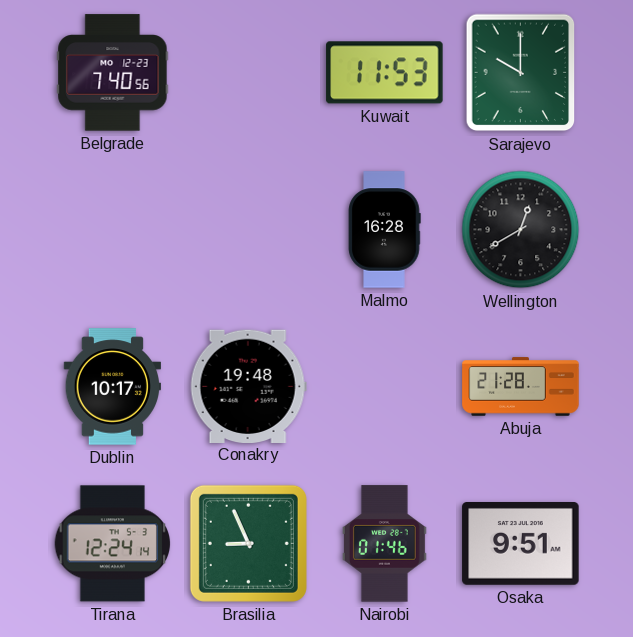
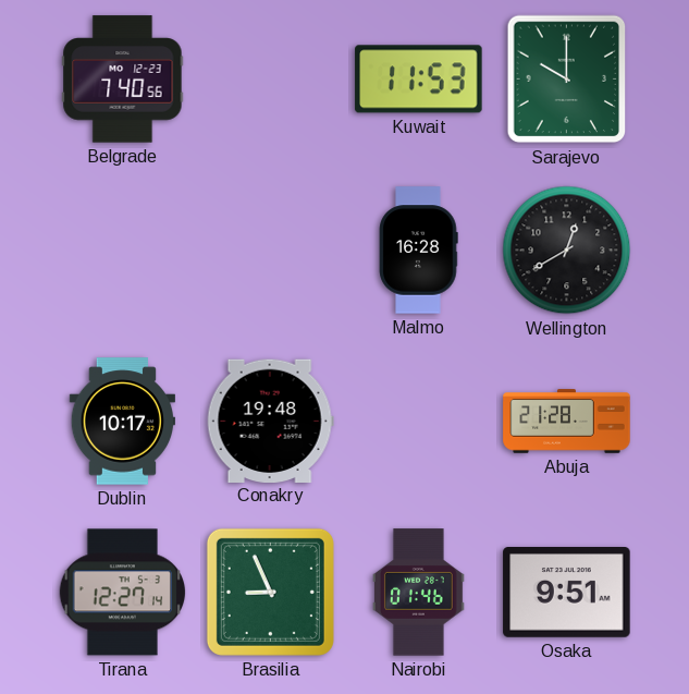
Tirana: 12:24 -> 12:27
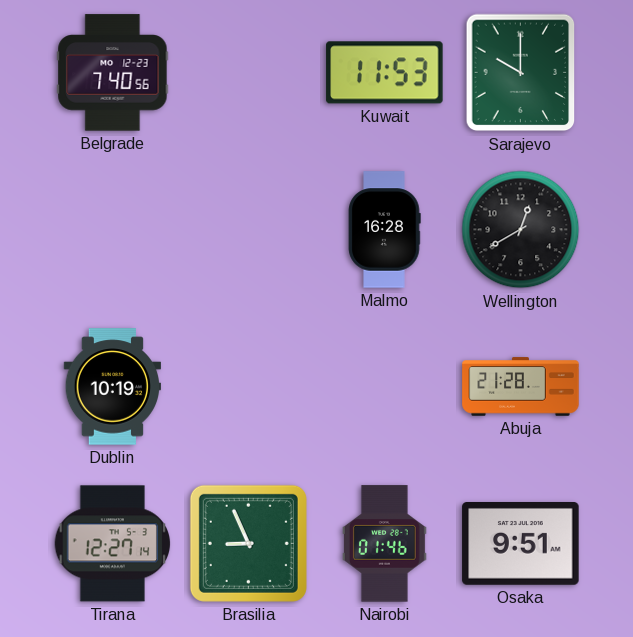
Dublin: 10:17 -> 10:19
Conakry: 19:48 -> none
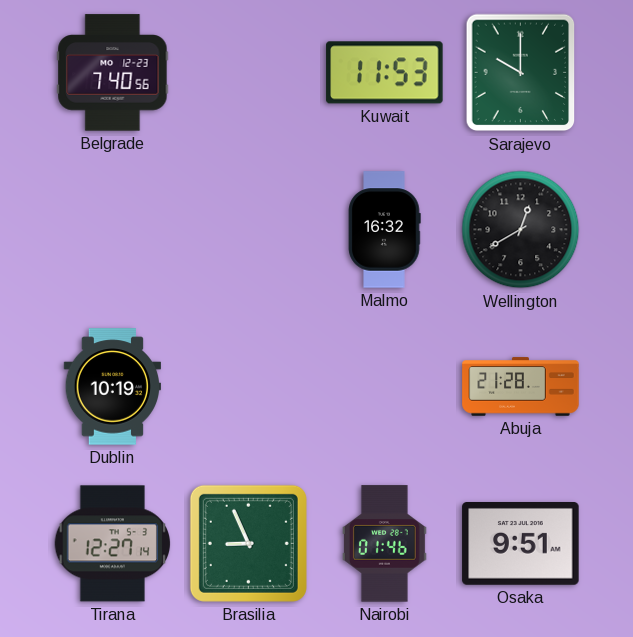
Malmo: 16:28 -> 16:32
